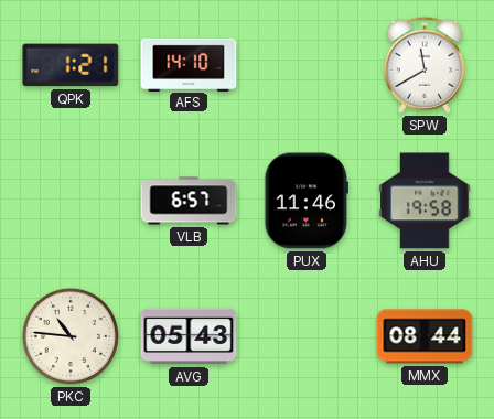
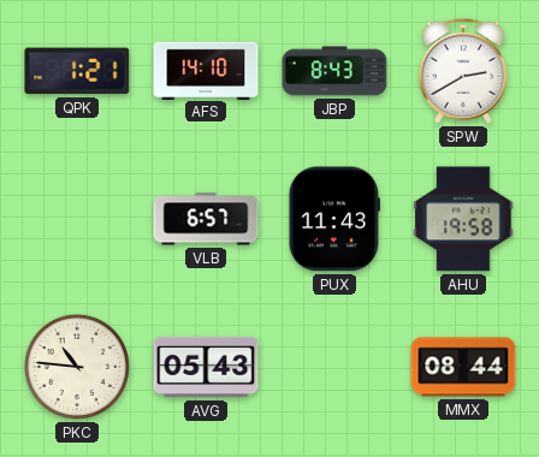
JBP: none -> 8:43
SPW: 11:40 -> 2:40
PUX: 11:46 -> 11:43
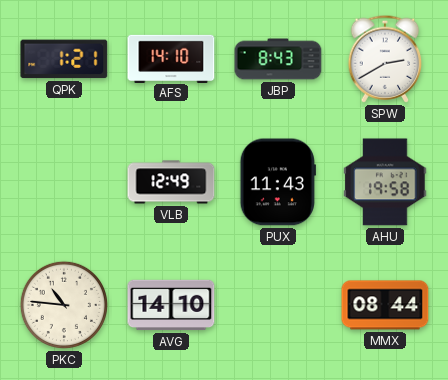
VLB: 6:57 -> 12:49
AVG: 05:43 -> 14:10
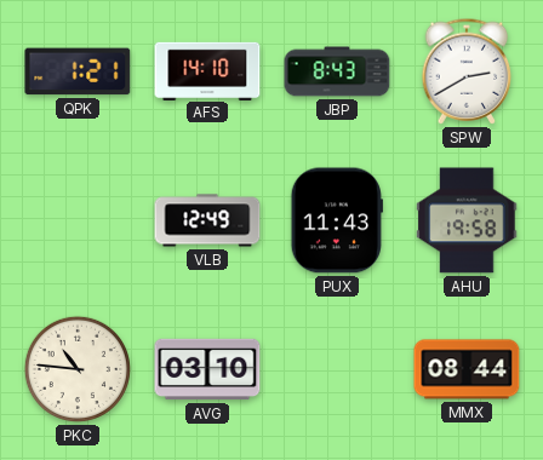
AVG: 14:10 -> 03:10
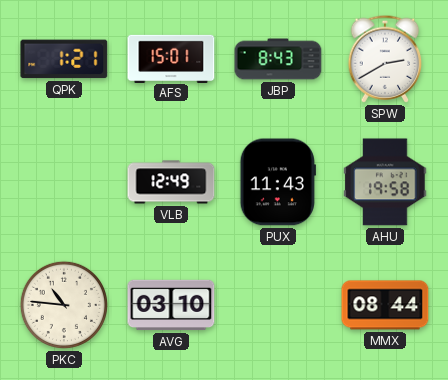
AFS: 14:10 -> 15:01
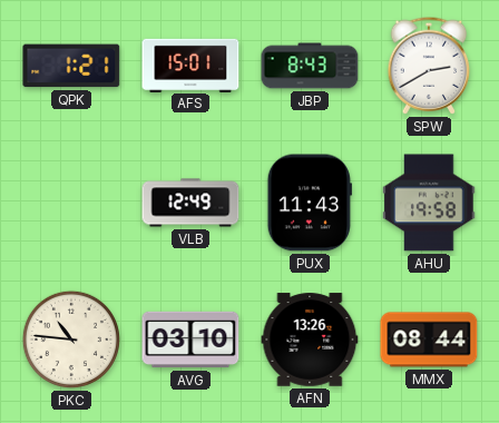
AFN: none -> 13:26
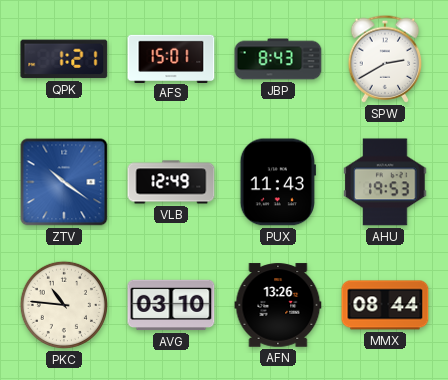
ZTV: none -> 10:21
AHU: 19:58 -> 19:53
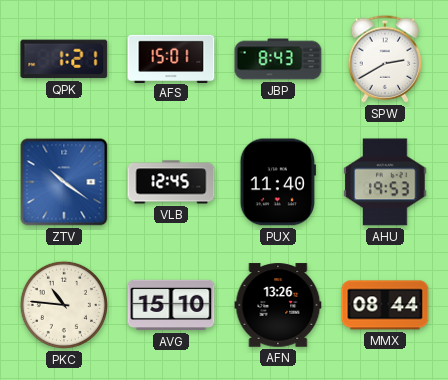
VLB: 12:49 -> 12:45
PUX: 11:43 -> 11:40
AVG: 03:10 -> 15:10
